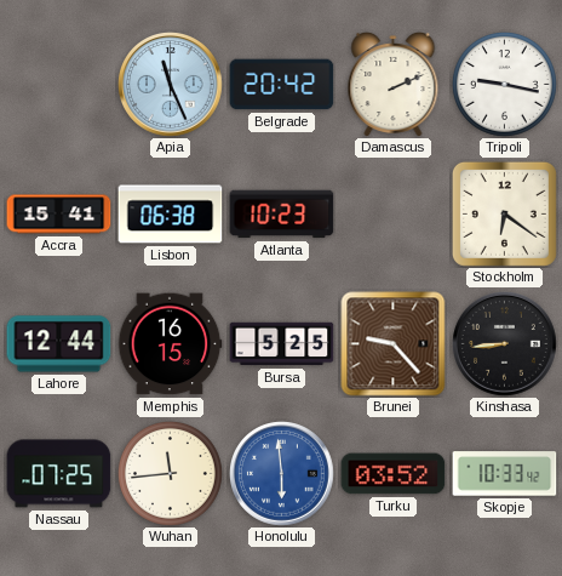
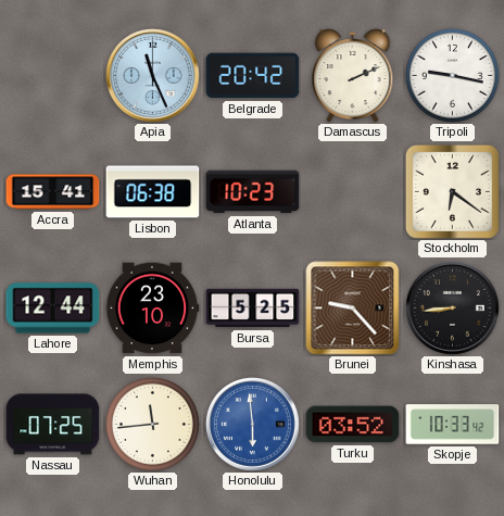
Memphis: 16:15 -> 23:10
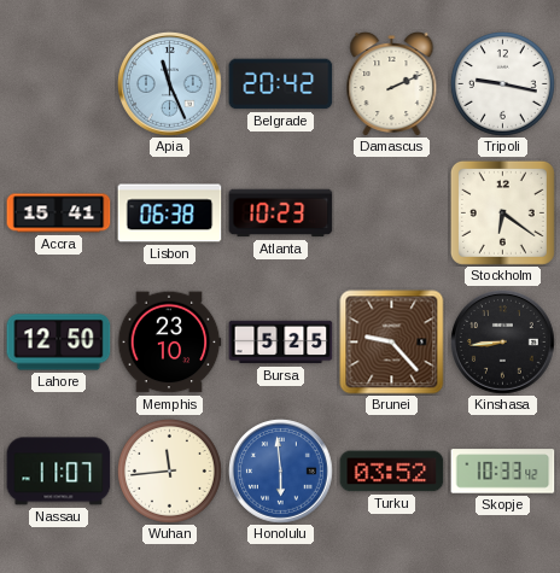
Lahore: 12:44 -> 12:50
Nassau: 07:25 -> 11:07
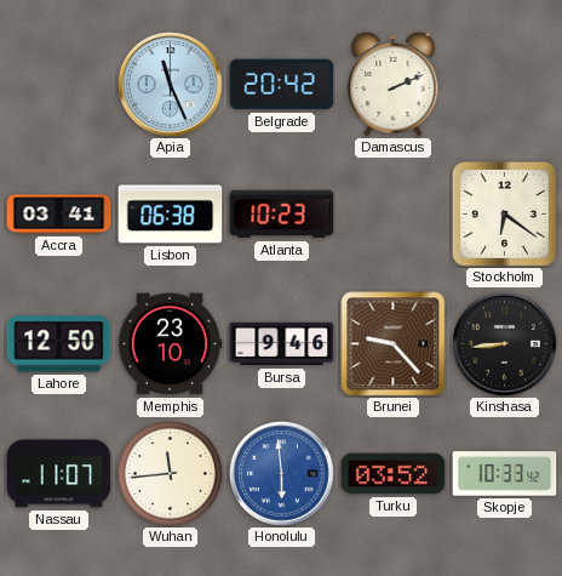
Tripoli: 9:17 -> none
Accra: 15:41 -> 03:41
Bursa: 5:25 -> 9:46
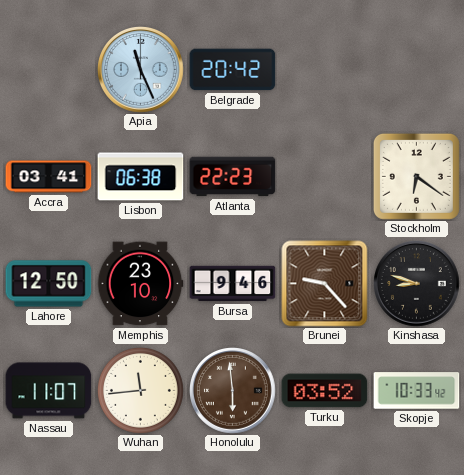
Damascus: 2:11 -> none
Atlanta: 10:23 -> 22:23
Kinshasa: 8:44 -> 8:48
Honolulu dial: blue -> brown
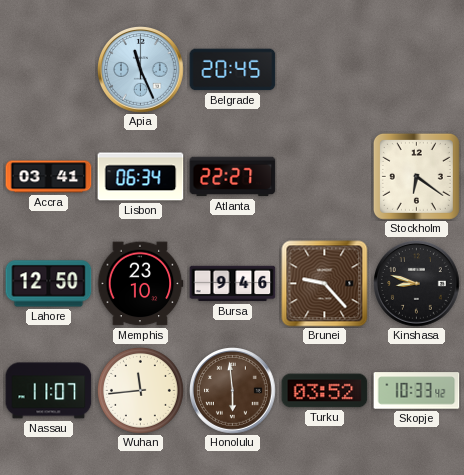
Belgrade: 20:42 -> 20:45
Lisbon: 06:38 -> 06:34
Atlanta: 22:23 -> 22:27
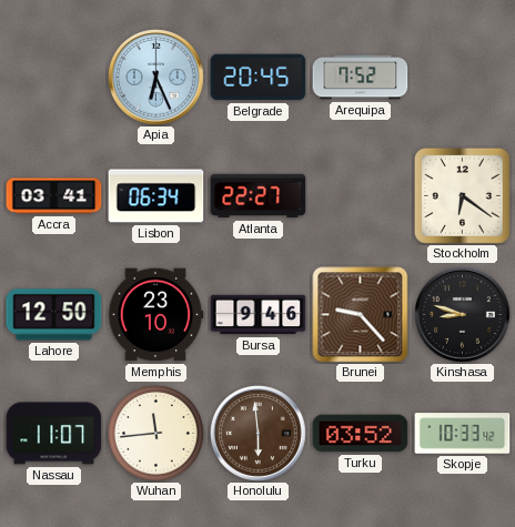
Apia: 11:26 -> 6:26
Arequipa: none -> 7:52
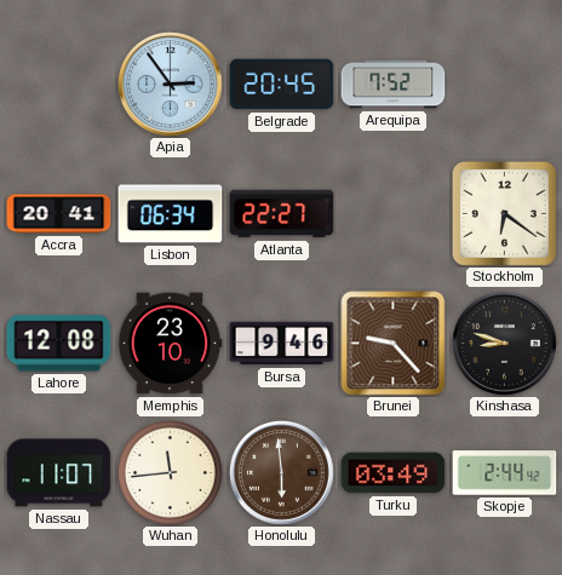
Apia: 6:26 -> 2:54
Accra: 03:41 -> 20:41
Lahore: 12:50 -> 12:08
Turku: 03:52 -> 03:49
Skopje: 10:33 -> 2:44
